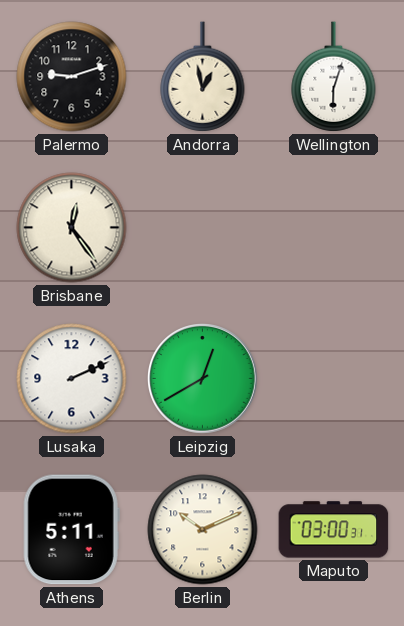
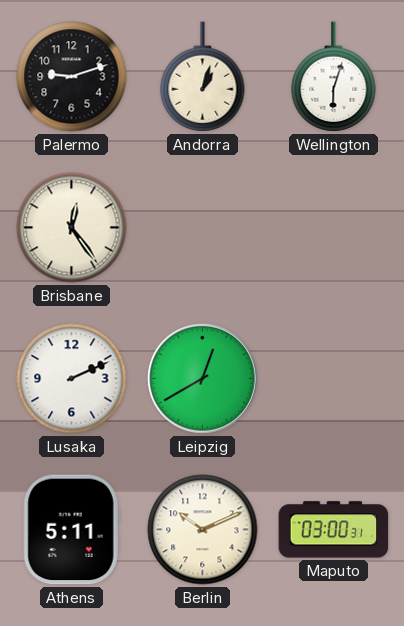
Andorra: 12:58 -> 1:03
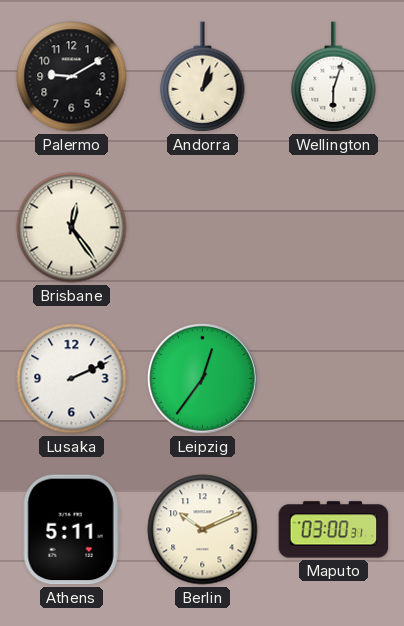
Palermo: 9:12 -> 9:10
Leipzig: 12:40 -> 12:36
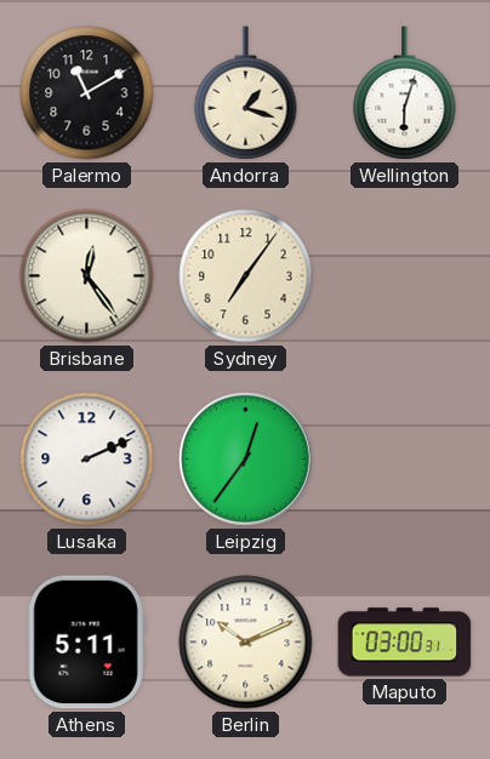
Palermo: 9:10 -> 11:10
Andorra: 1:03 -> 1:18
Sydney: none -> 7:06
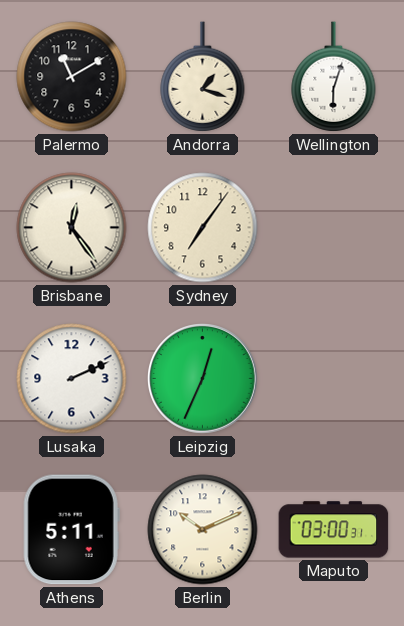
Leipzig: 12:36 -> 12:34
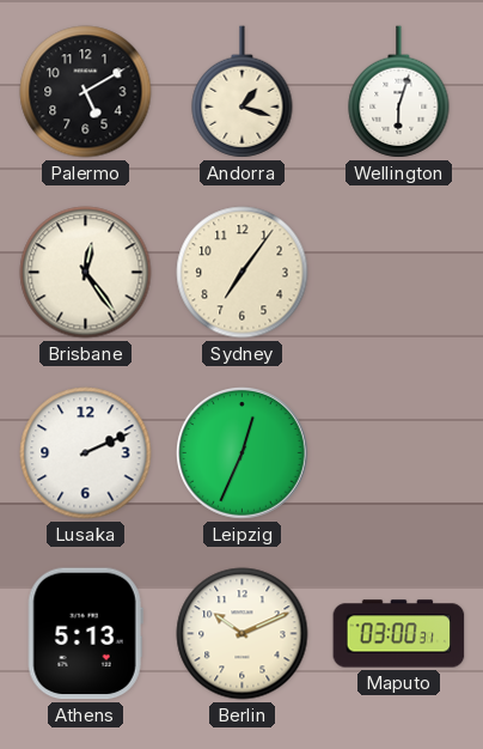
Palermo: 11:10 -> 5:10
Athens: 5:11 -> 5:13
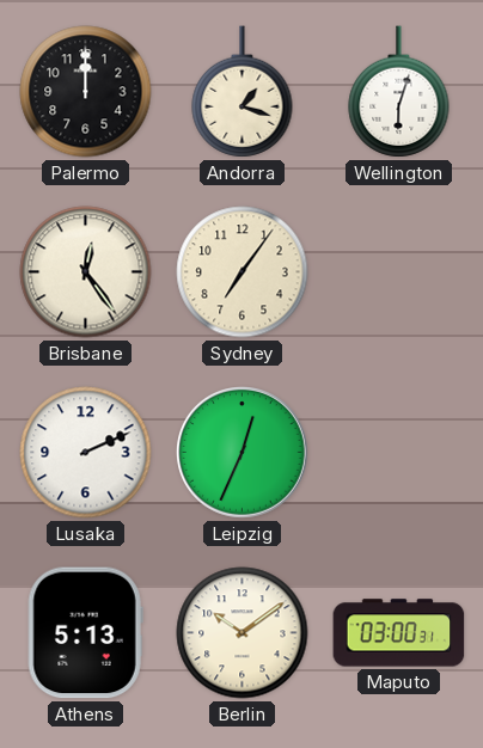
Palermo: 5:10 -> 12:00
Berlin: 10:11 -> 10:09
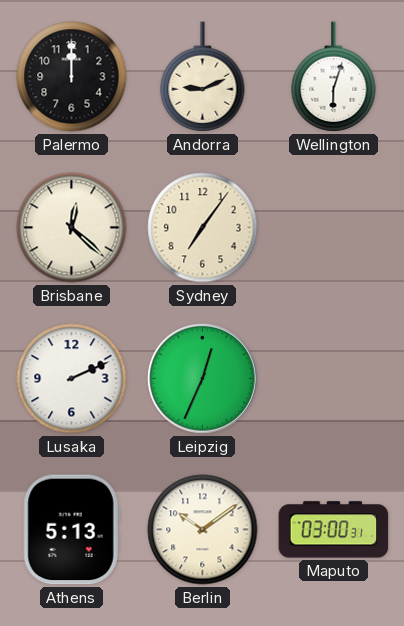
Andorra: 1:18 -> 9:11
Brisbane: 12:24 -> 12:22
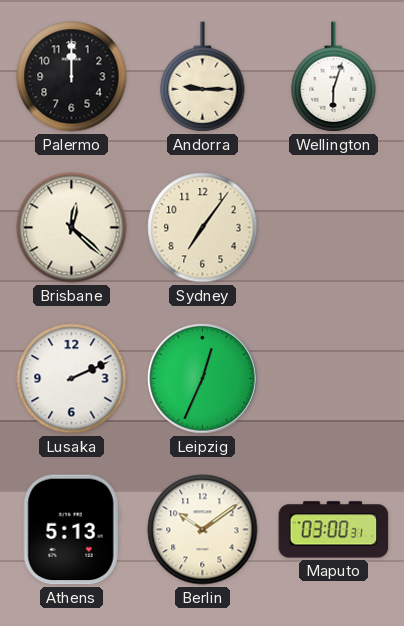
Andorra: 9:11 -> 9:15
